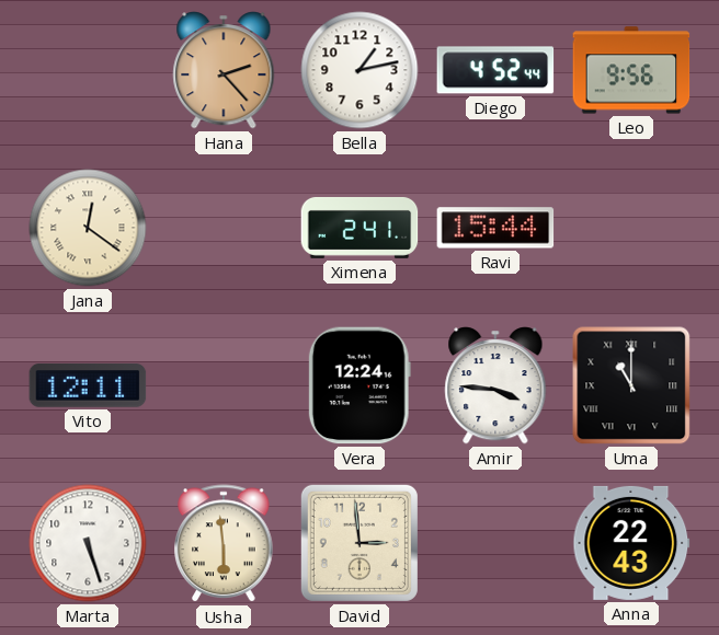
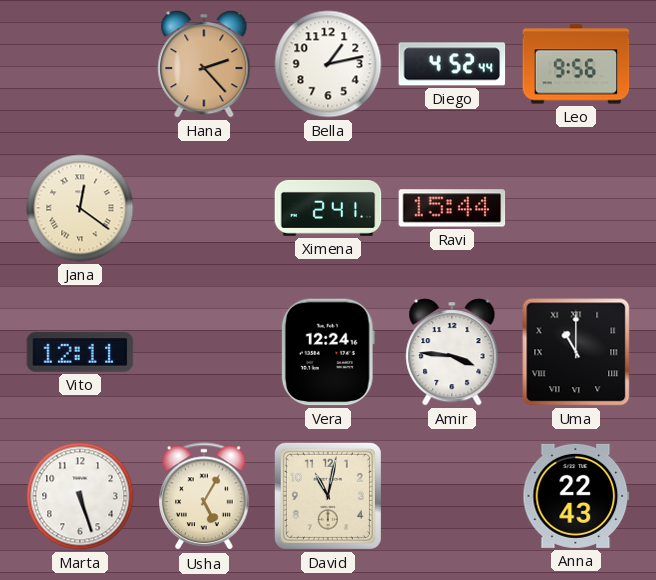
Usha: 5:59 -> 5:05
David: 2:59 -> 11:02
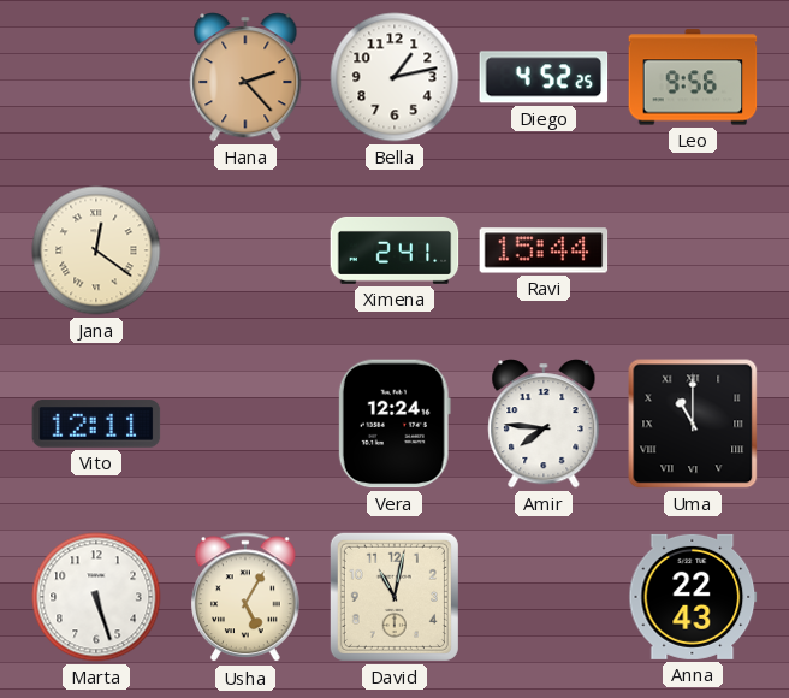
Diego: 4:52:44 -> 4:52:25
Amir: 3:46 -> 7:46
